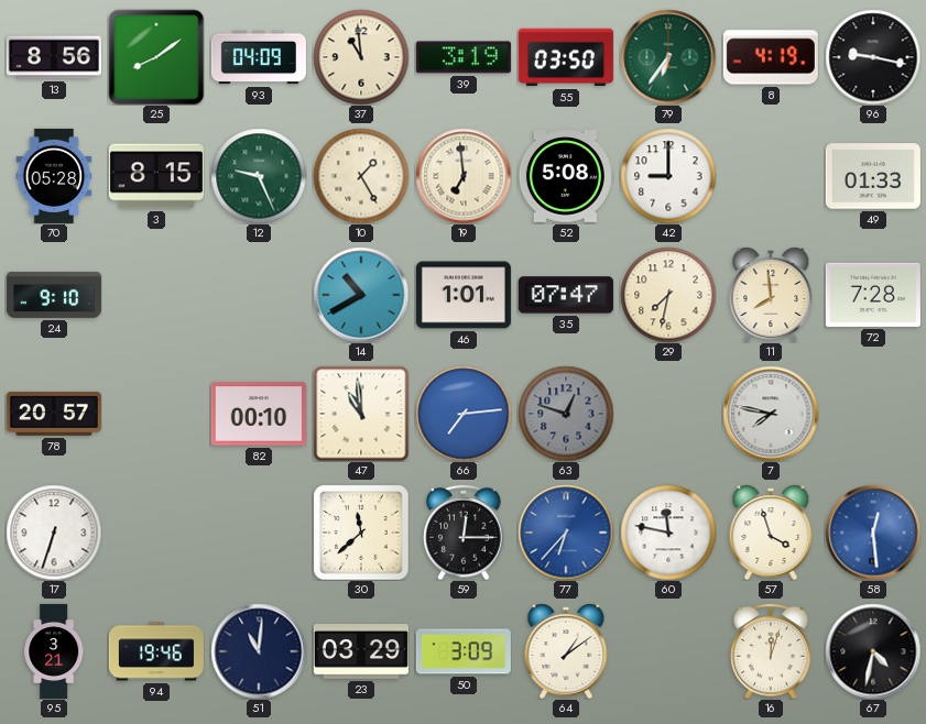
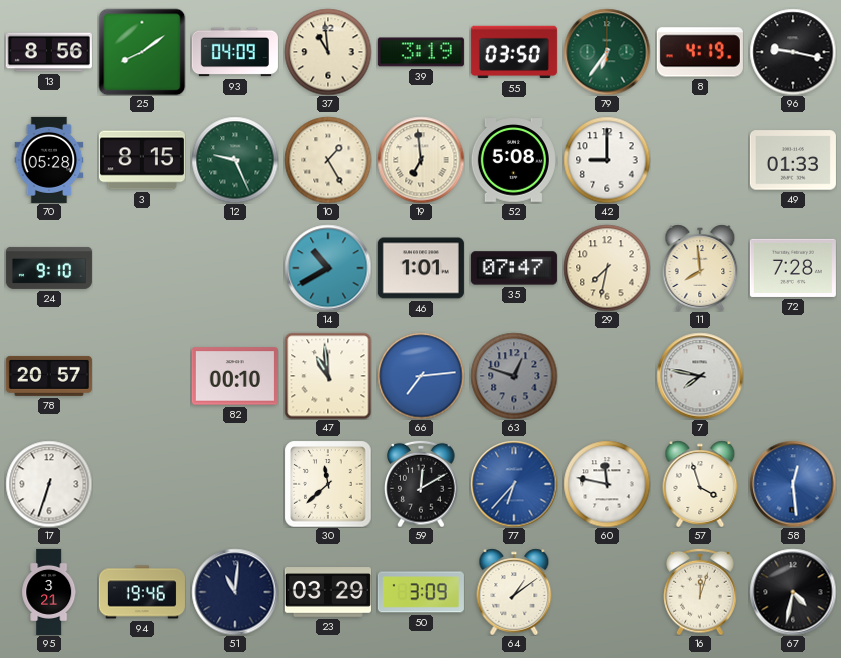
59: 12:15 -> 12:10
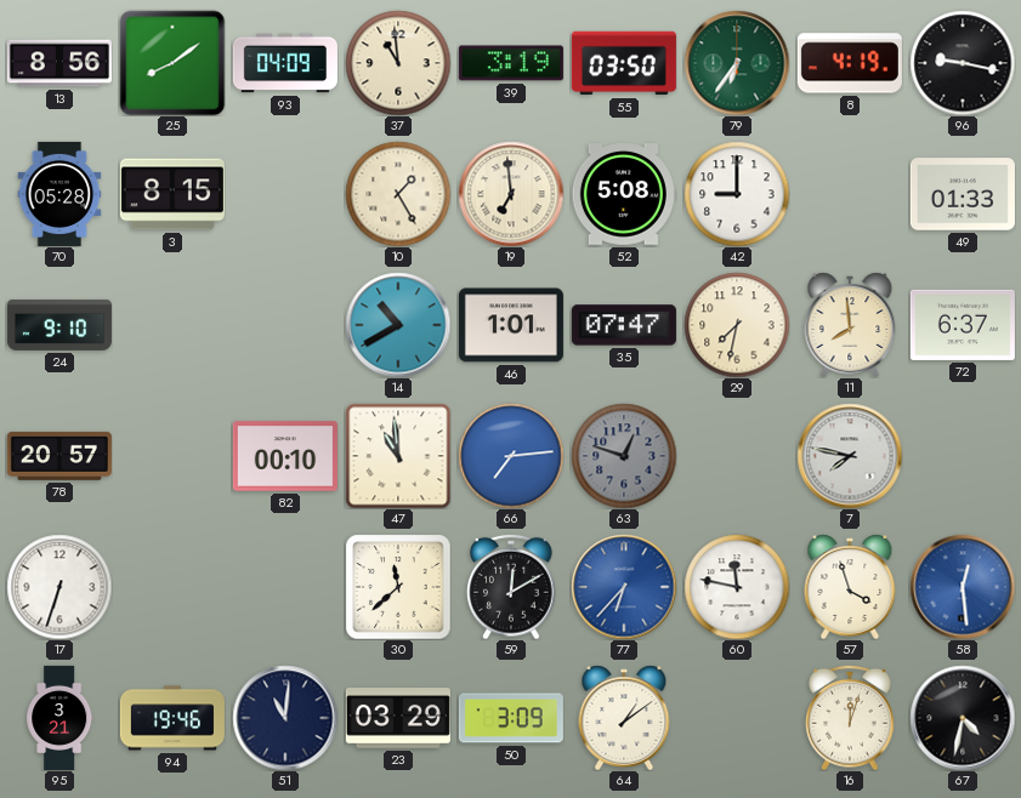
12: 9:26 -> none
72: 7:28 -> 6:37
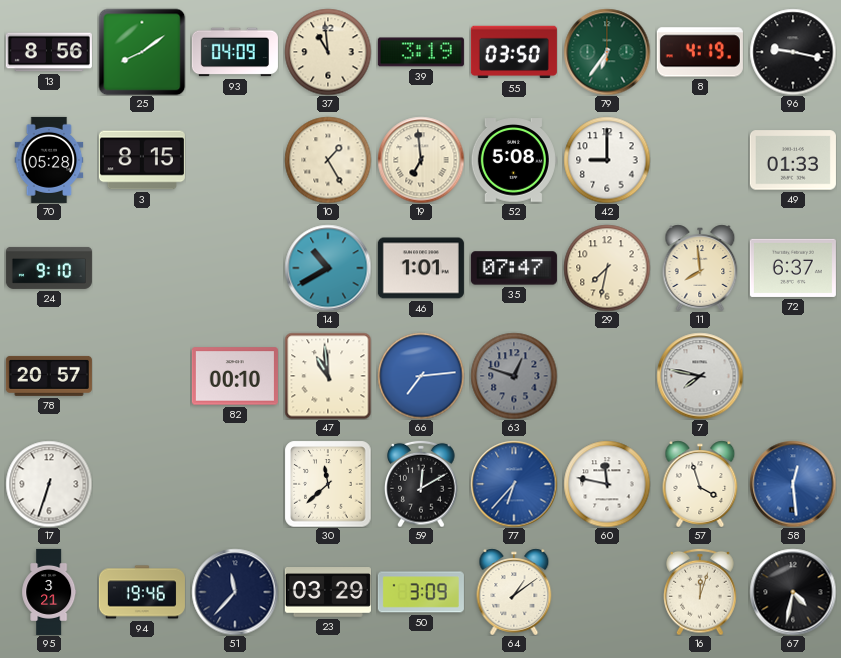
51: 11:01 -> 11:37
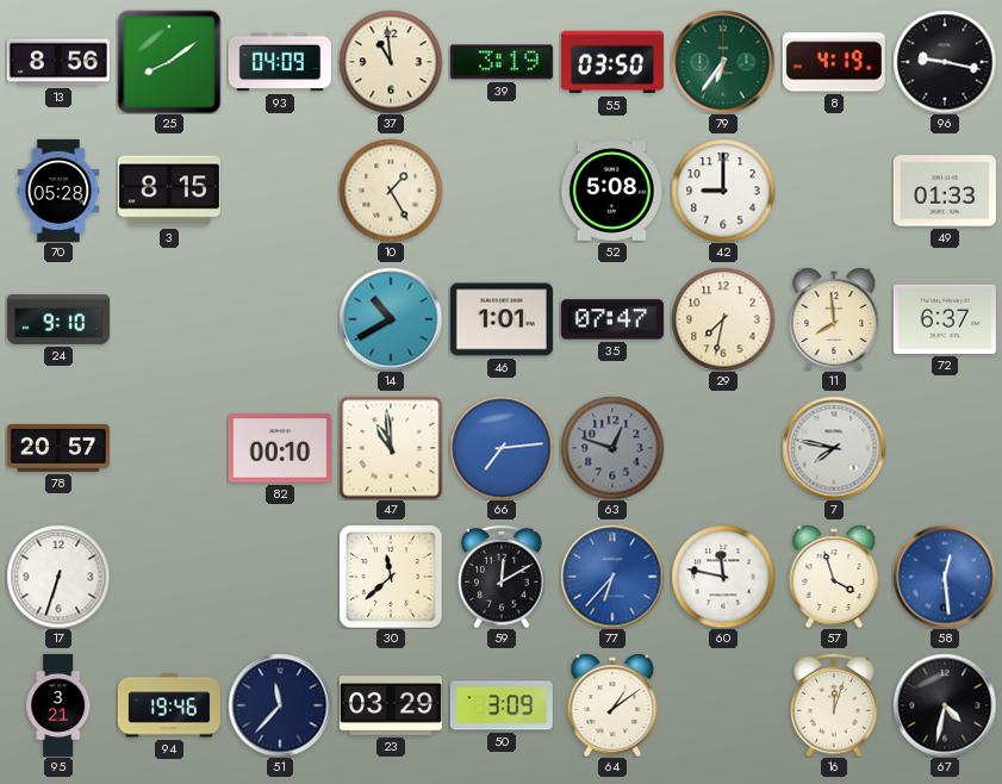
19: 6:59 -> none
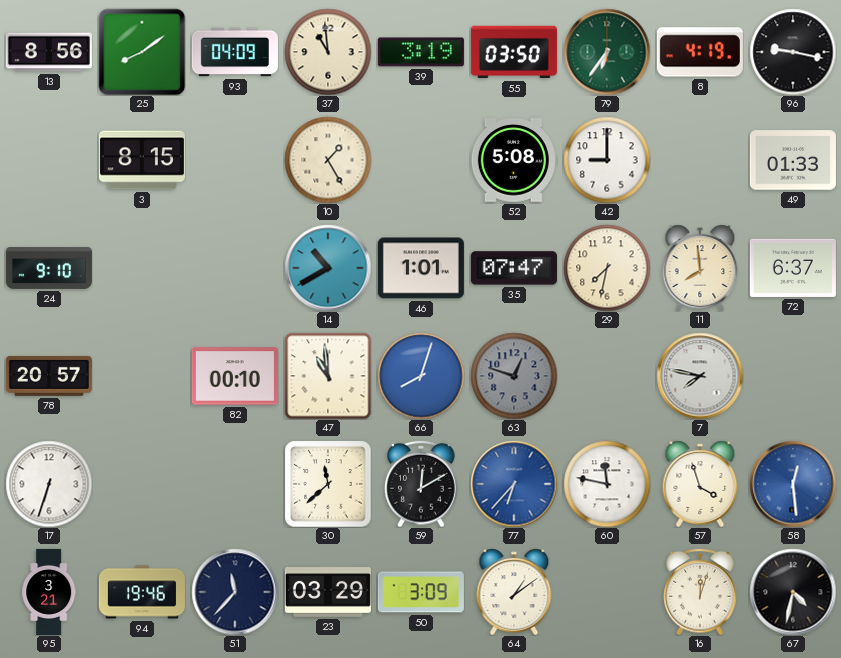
70: 05:28 -> none
66: 7:14 -> 8:03
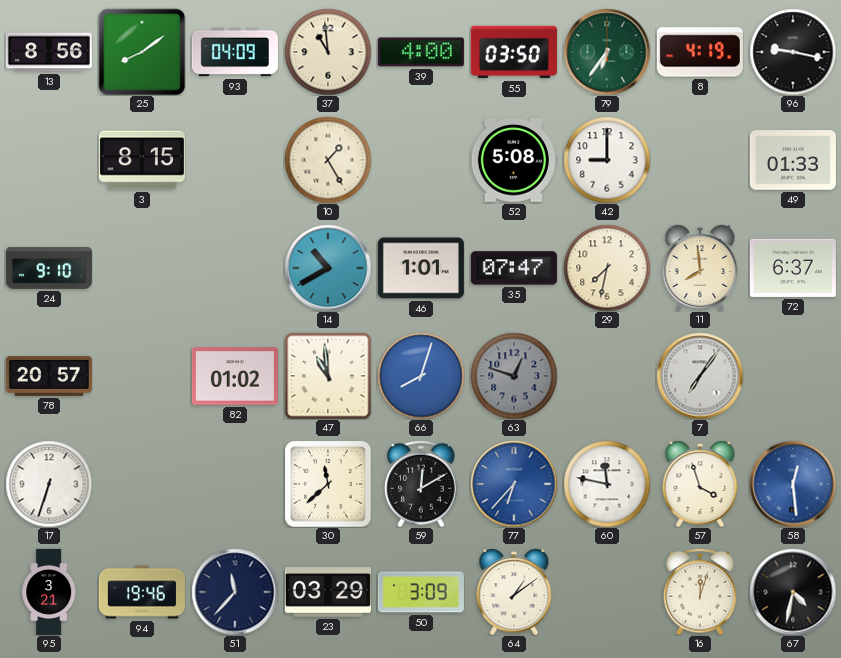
39: 3:19 -> 4:00
82: 00:10 -> 01:02
7: 7:47 -> 7:06
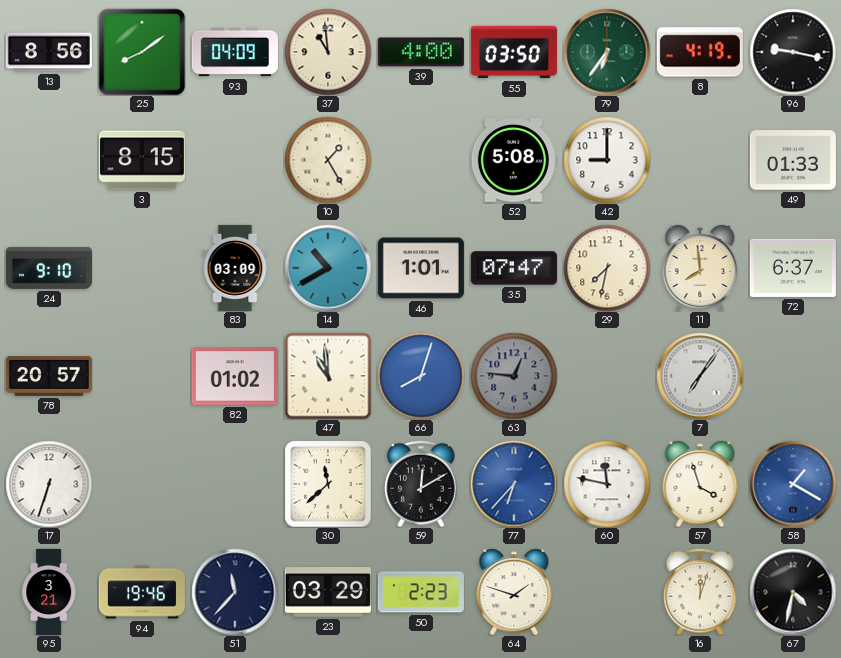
83: none -> 03:09
63: 12:48 -> 12:46
58: 12:29 -> 1:20
50: 3:09 -> 2:23
64: 1:09 -> 1:48
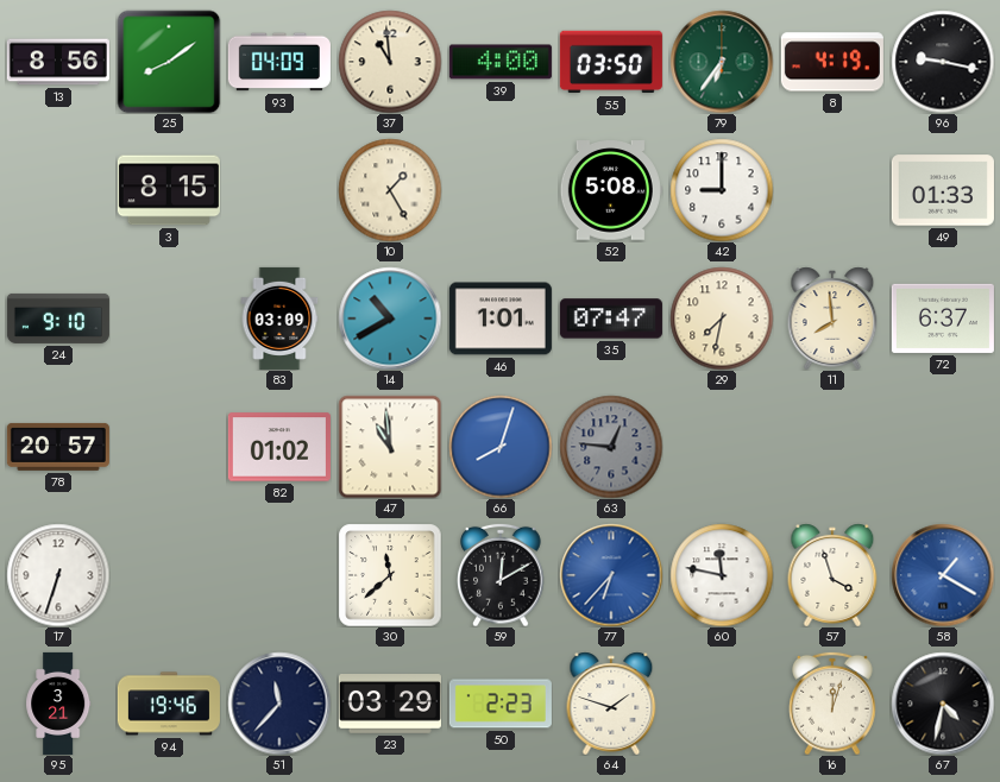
7: 7:06 -> none
